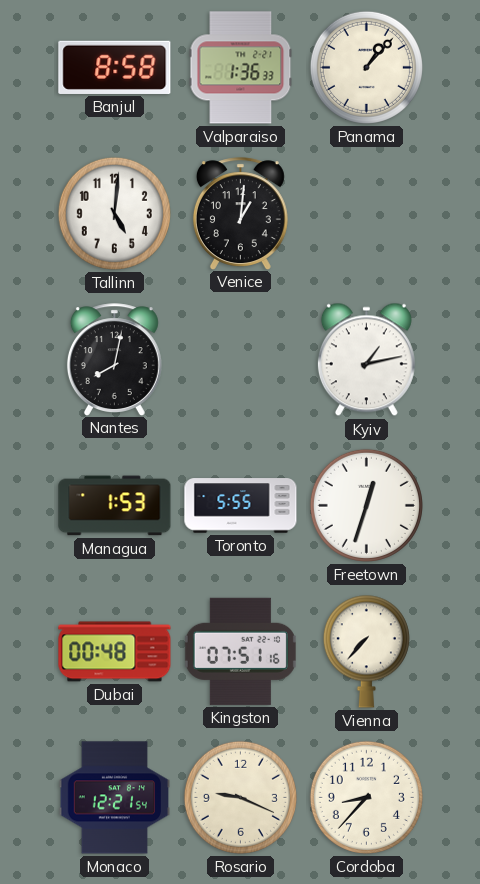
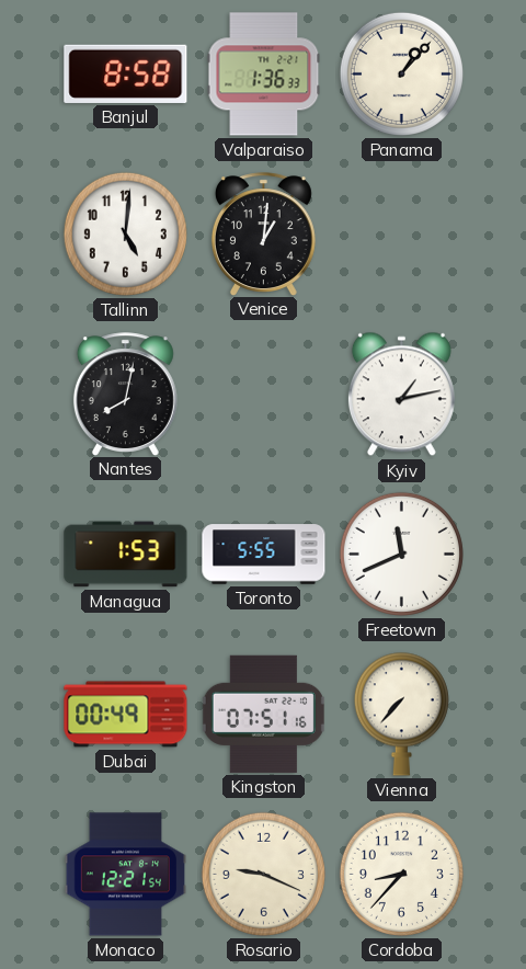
Freetown: 12:33 -> 11:41
Dubai: 00:48 -> 00:49
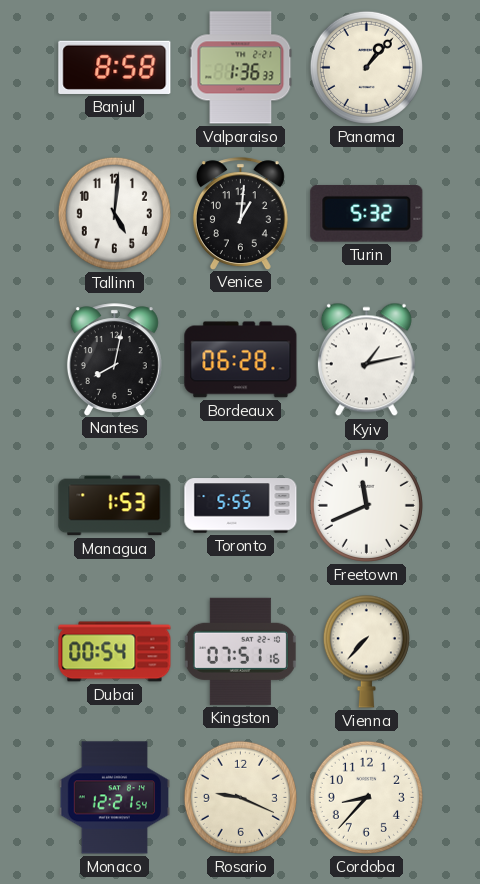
Turin: none -> 5:32
Bordeaux: none -> 06:28
Dubai: 00:49 -> 00:54
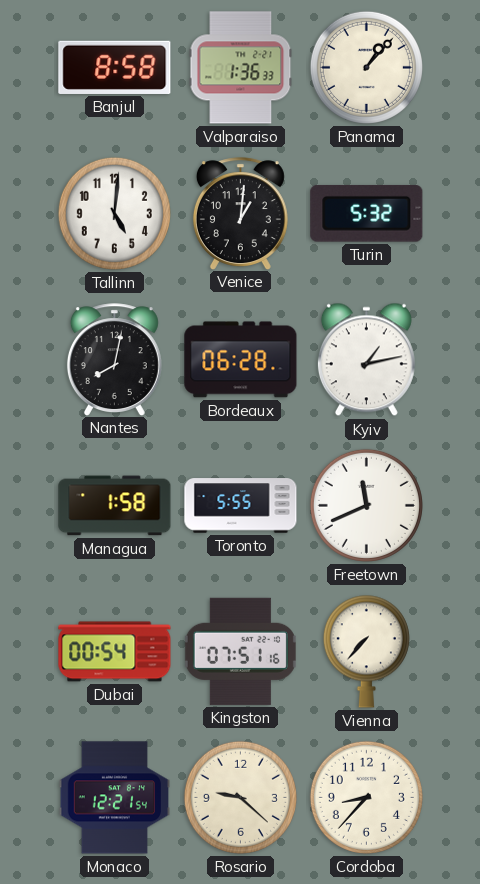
Managua: 1:53 -> 1:58
Rosario: 9:19 -> 9:22
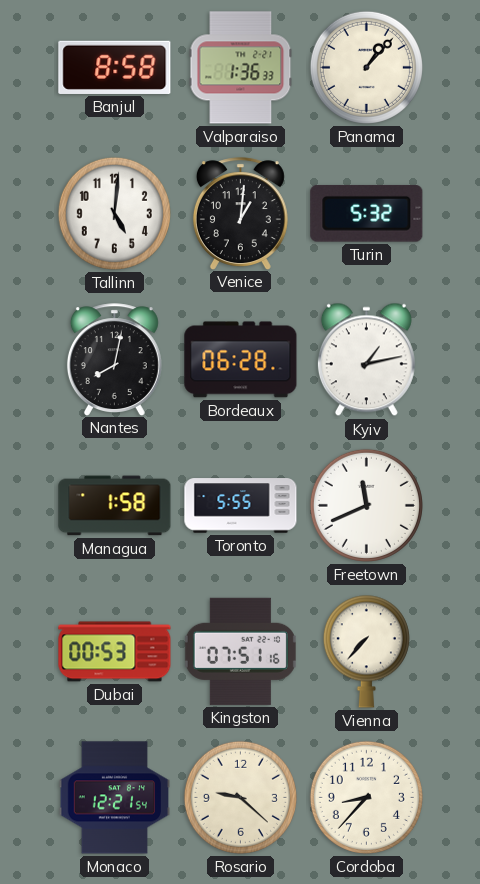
Dubai: 00:54 -> 00:53
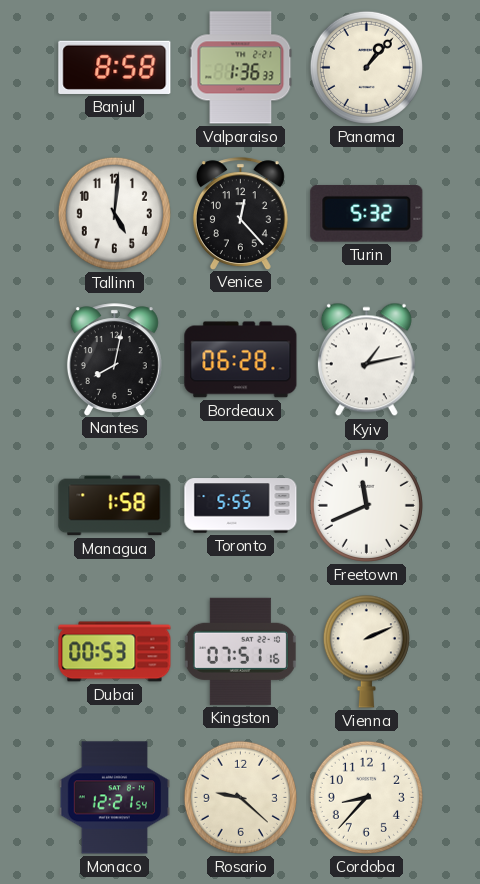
Venice: 1:01 -> 12:23
Vienna: 7:37 -> 2:11
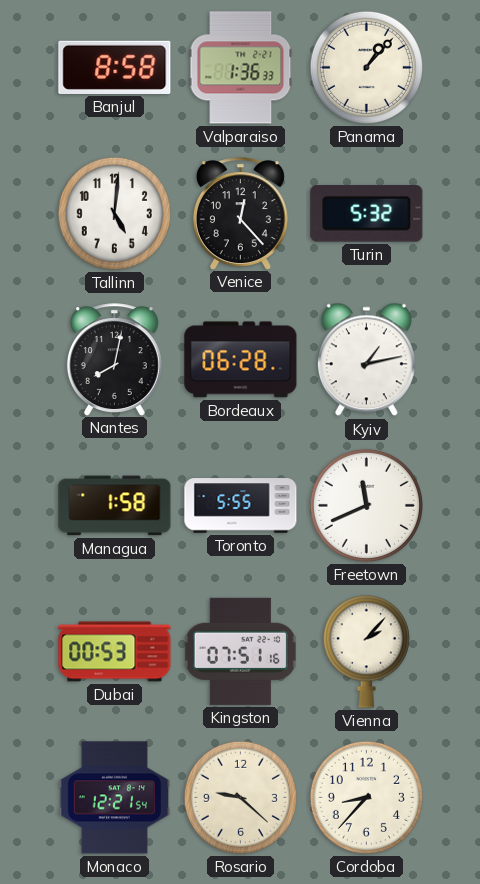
Vienna: 2:11 -> 2:07
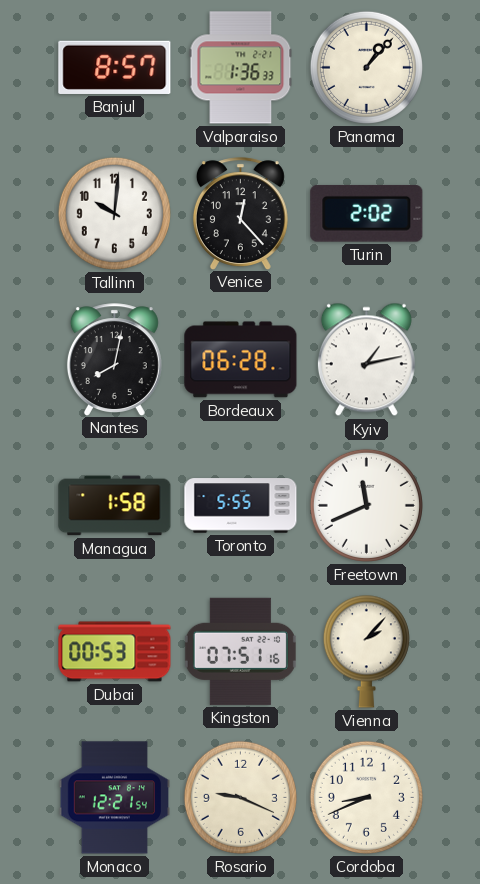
Banjul: 8:58 -> 8:57
Tallinn: 5:01 -> 10:01
Turin: 5:32 -> 2:02
Rosario: 9:22 -> 9:19
Cordoba: 8:37 -> 8:41
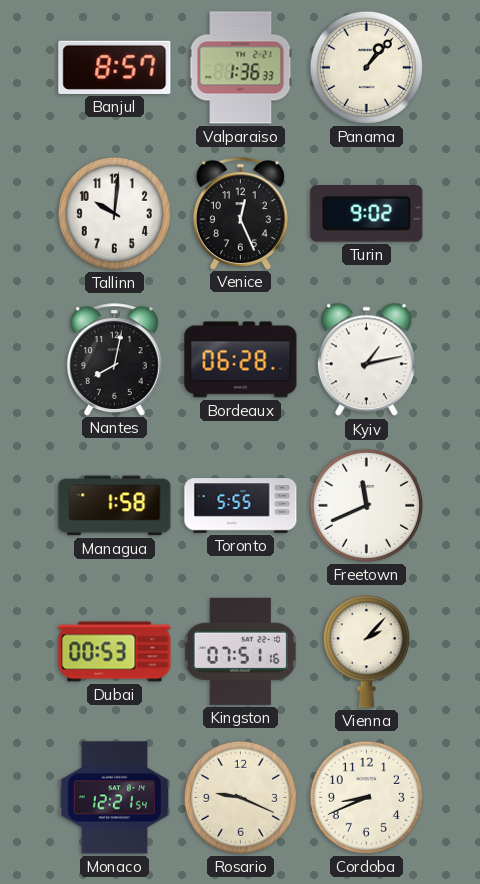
Venice: 12:23 -> 12:26
Turin: 2:02 -> 9:02
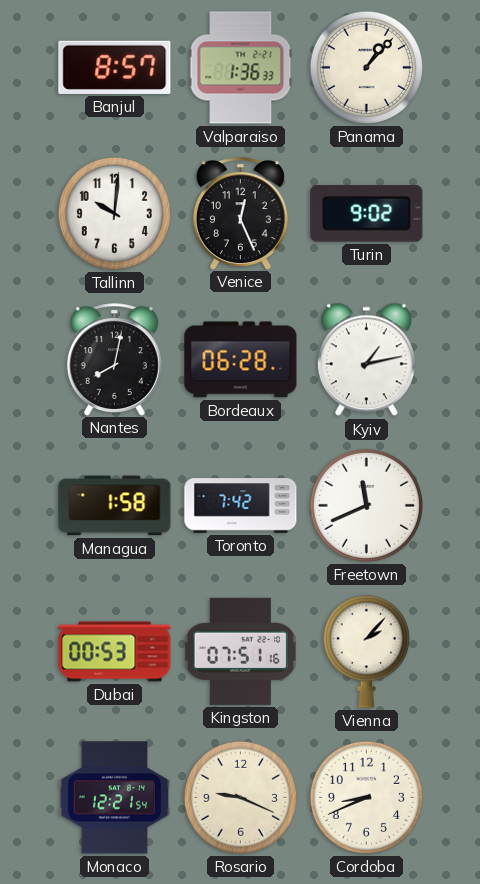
Toronto: 5:55 -> 7:42
